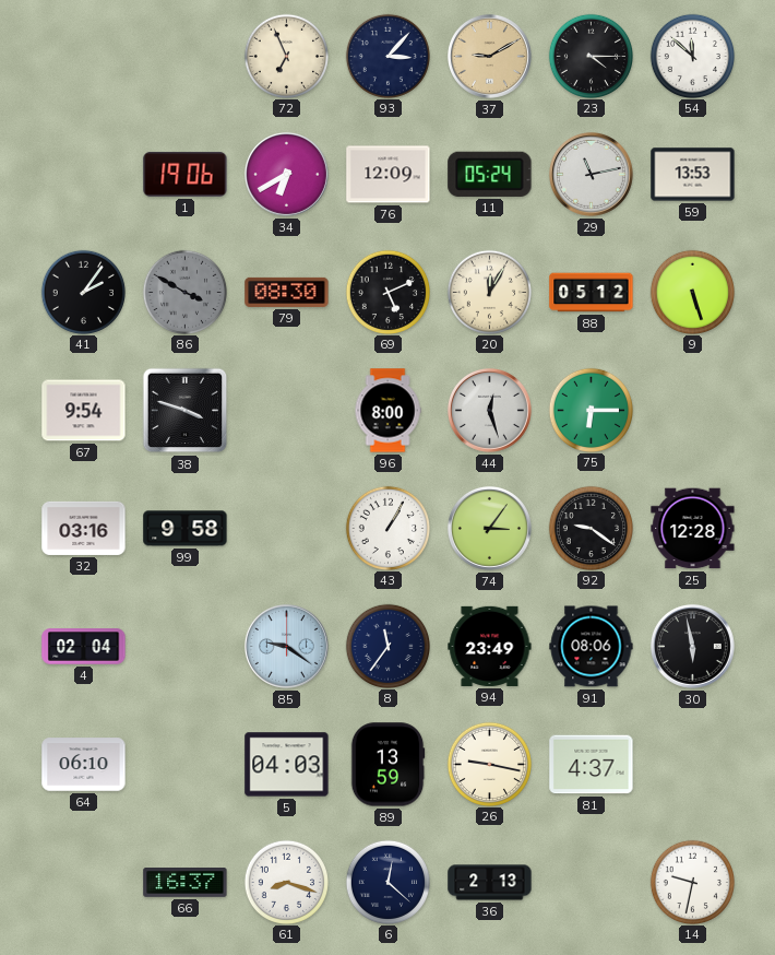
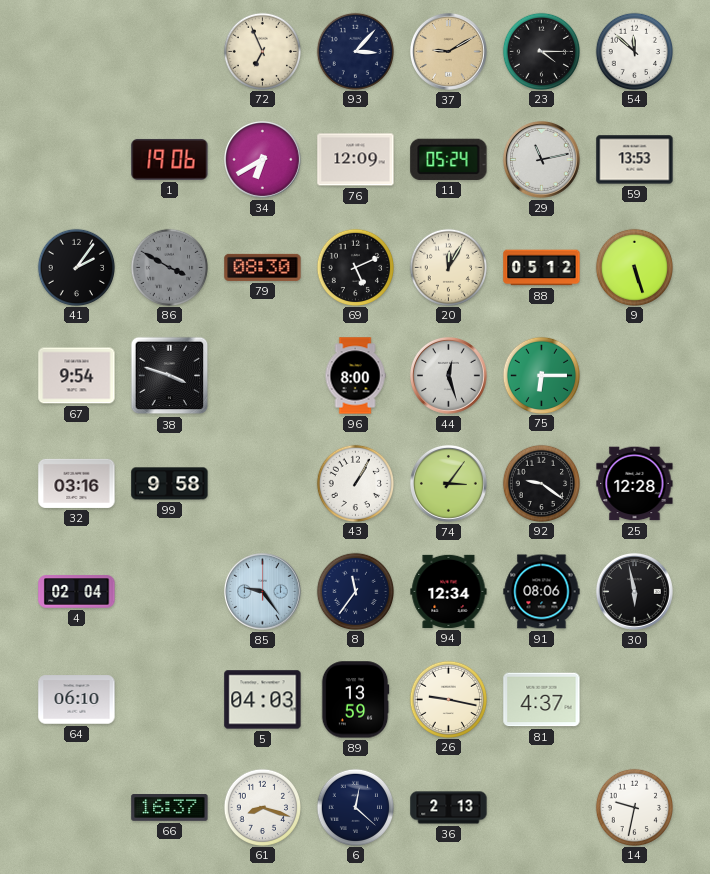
85: 9:21 -> 9:24
94: 23:49 -> 12:34
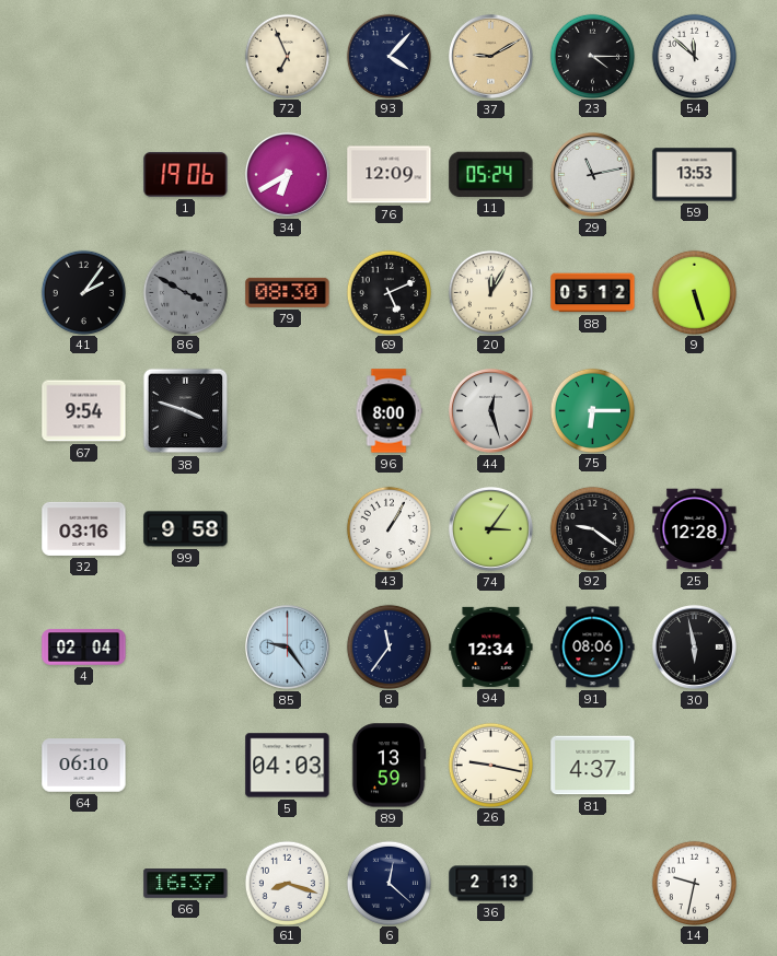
93: 3:07 -> 4:07
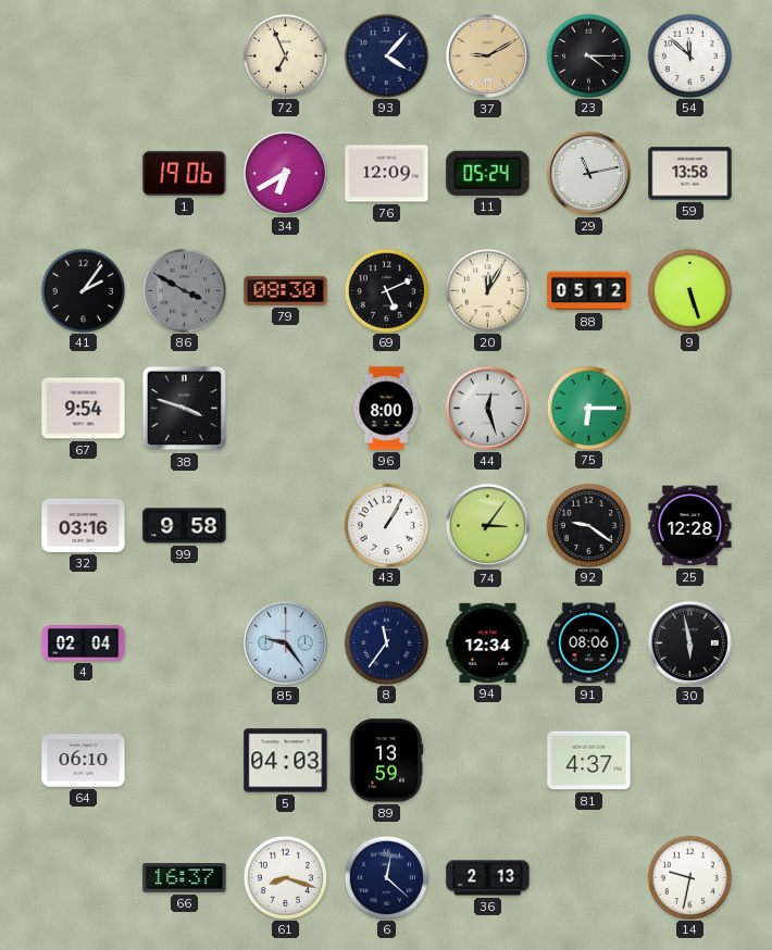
59: 13:53 -> 13:58
26: 9:17 -> none
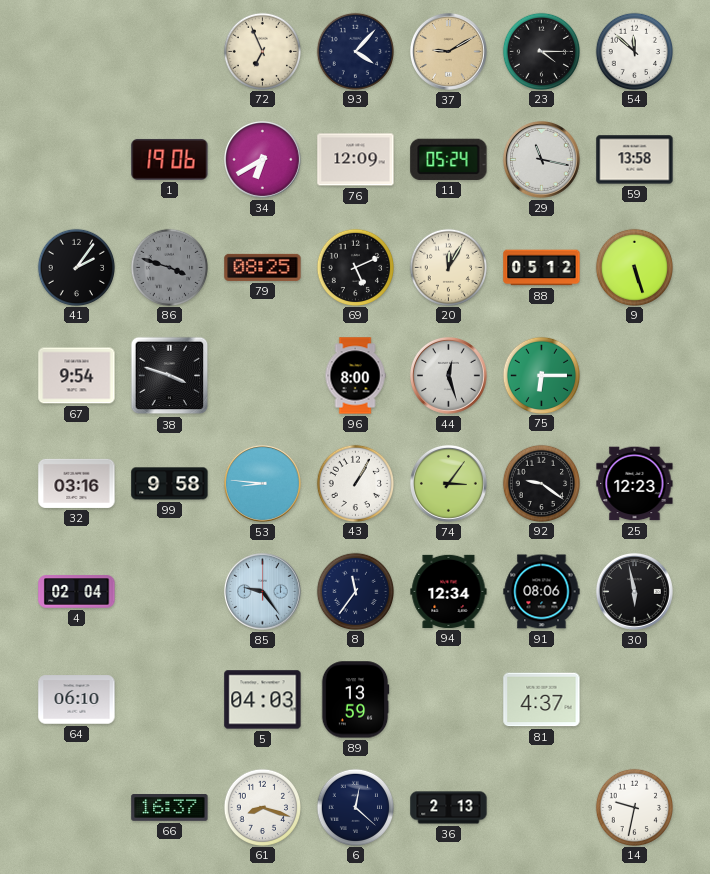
29: 11:13 -> 11:17
86: 3:50 -> 3:48
79: 08:30 -> 08:25
53: none -> 8:46
25: 12:28 -> 12:23
